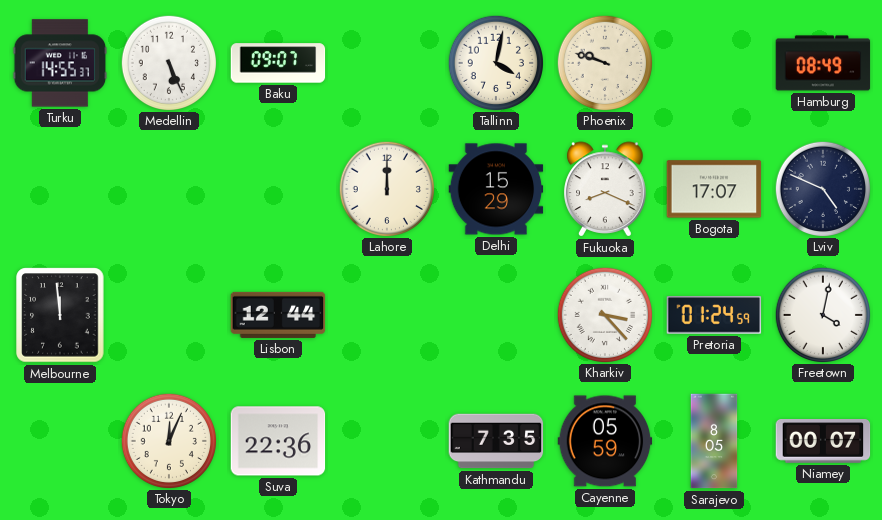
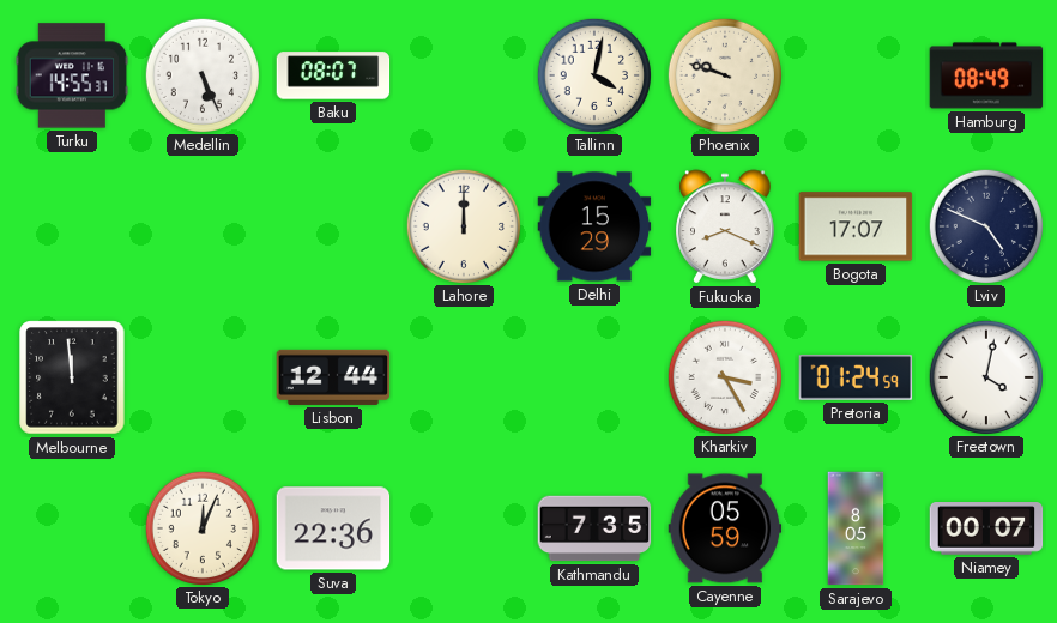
Baku: 09:07 -> 08:07
Kharkiv: 3:23 -> 3:25
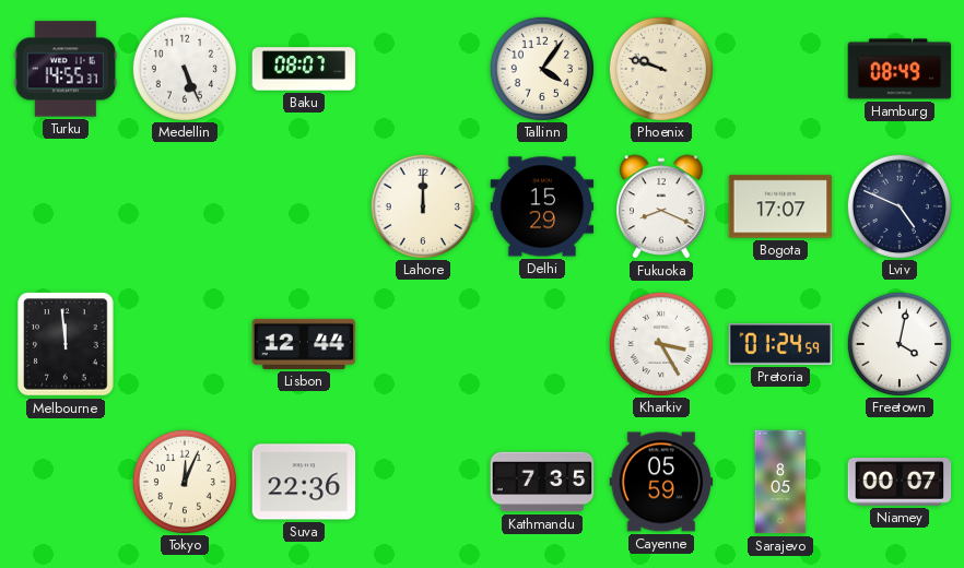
Tallinn: 4:02 -> 4:06
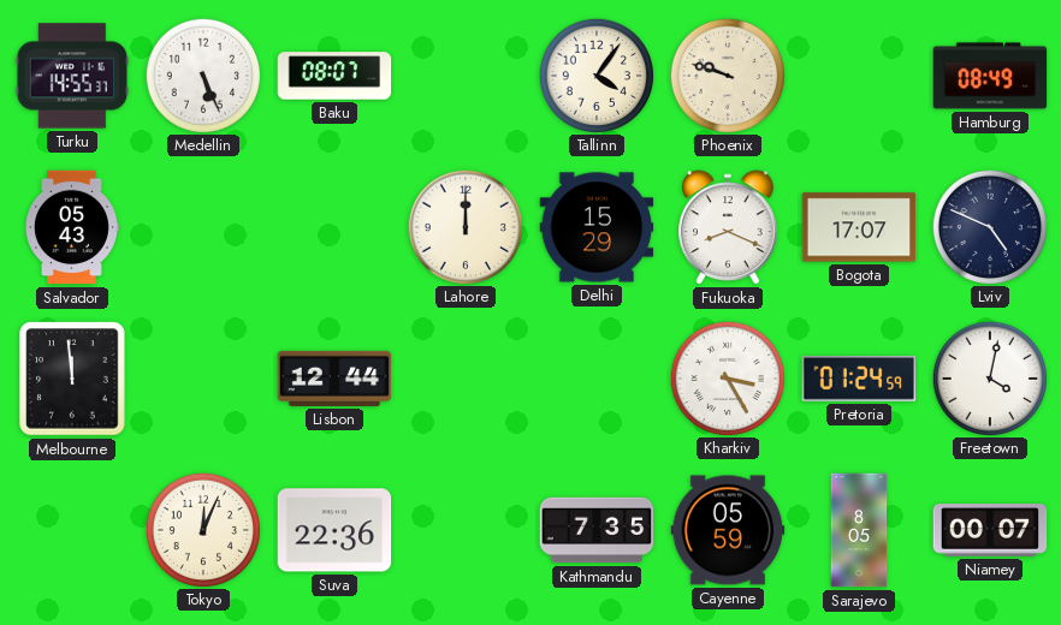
Salvador: none -> 05:43
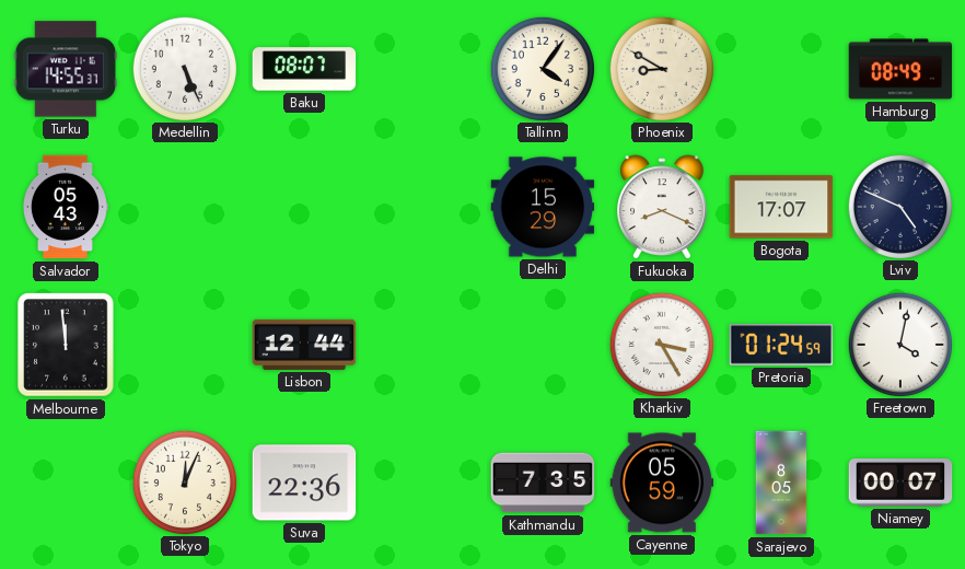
Phoenix: 9:48 -> 8:50
Lahore: 12:00 -> none
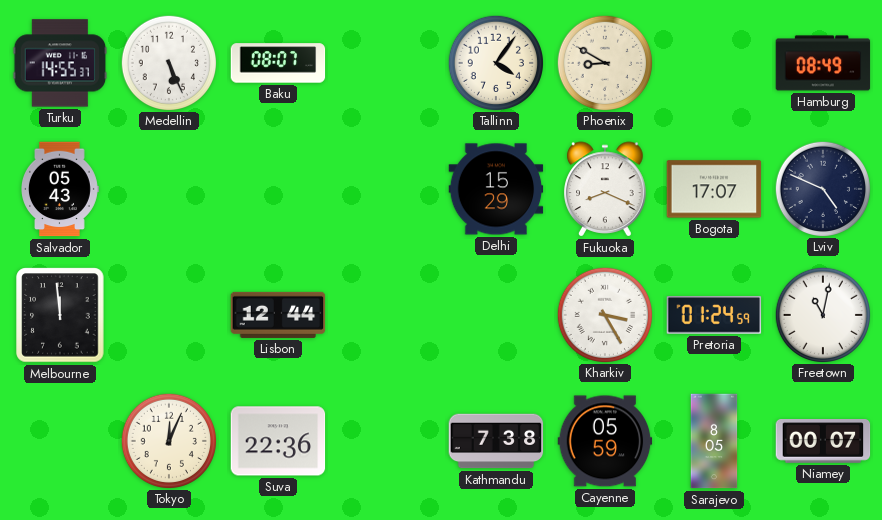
Freetown: 4:02 -> 11:02
Kathmandu: 7:35 -> 7:38
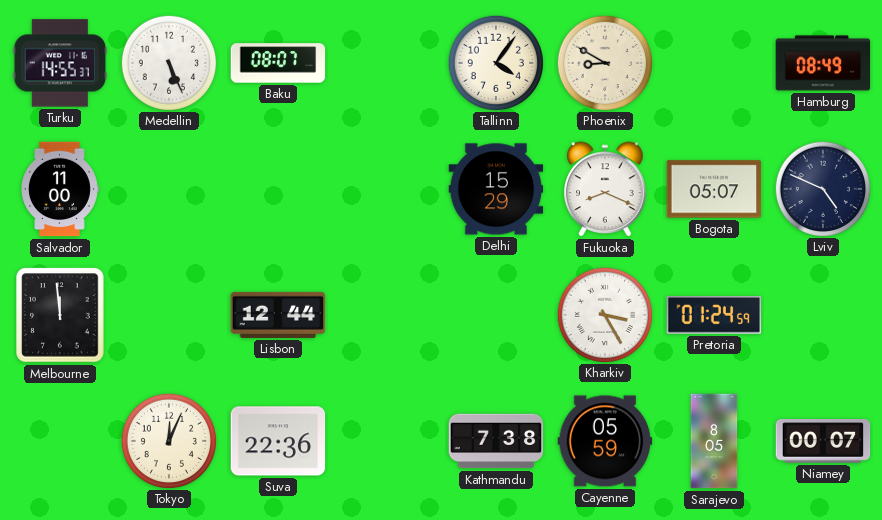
Salvador: 05:43 -> 11:00
Bogota: 17:07 -> 05:07
Freetown: 11:02 -> none
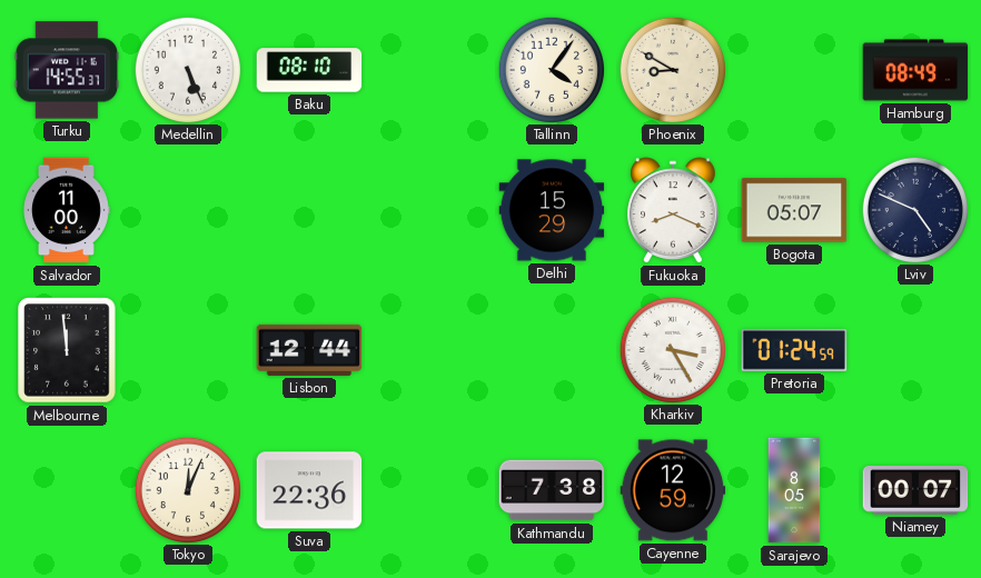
Baku: 08:07 -> 08:10
Cayenne: 05:59 -> 12:59
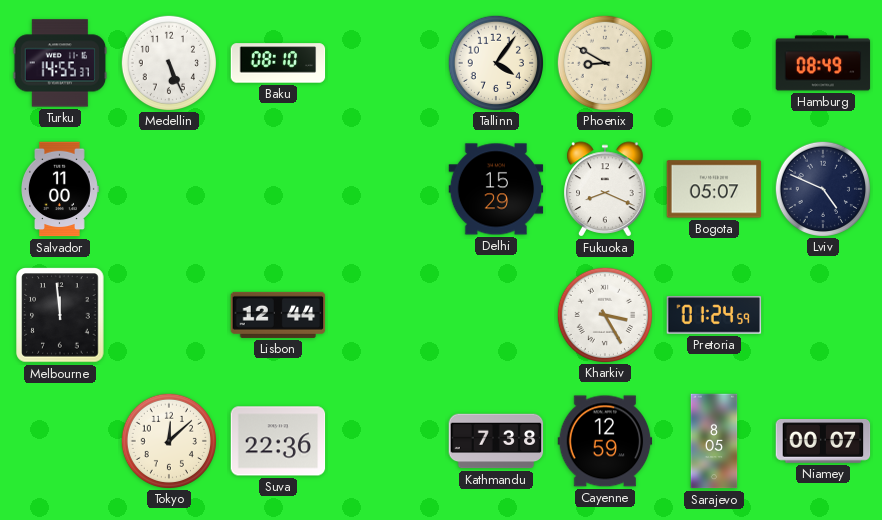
Tokyo: 12:04 -> 12:08
